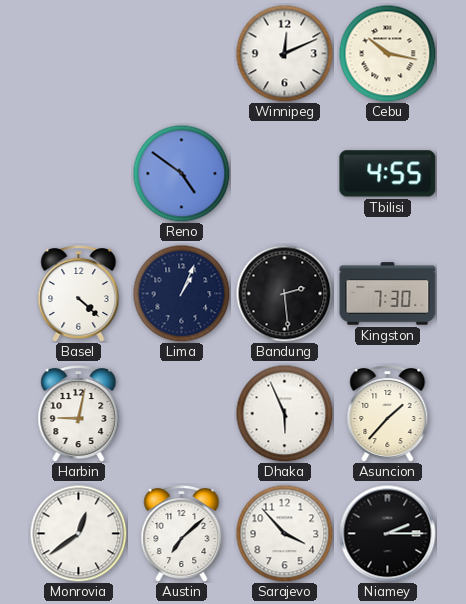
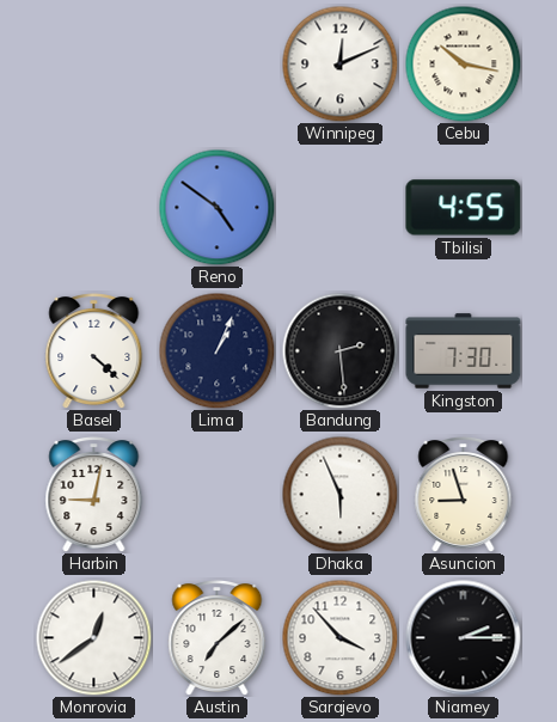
Asuncion: 1:37 -> 8:57
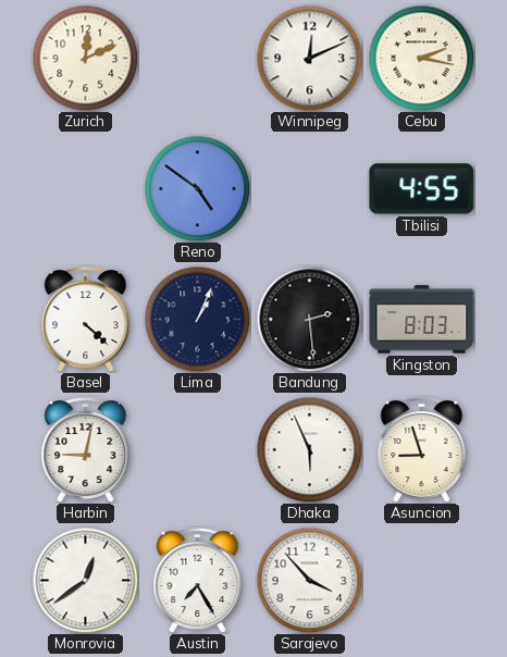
Zurich: none -> 12:11
Cebu: 10:17 -> 2:17
Kingston: 7:30 -> 8:03
Austin: 7:08 -> 7:25
Niamey: 2:15 -> none
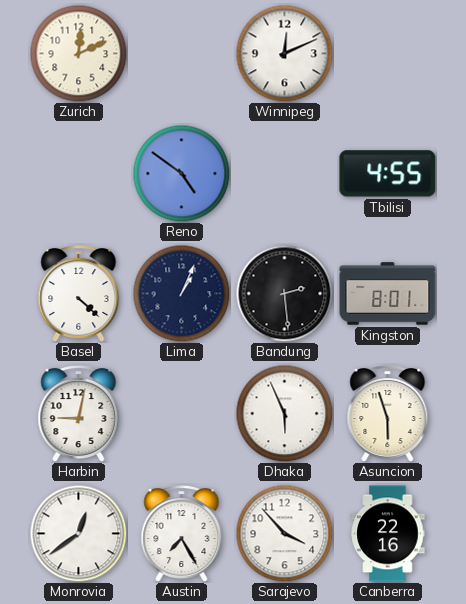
Cebu: 2:17 -> none
Kingston: 8:03 -> 8:01
Asuncion: 8:57 -> 5:57
Canberra: none -> 22:16
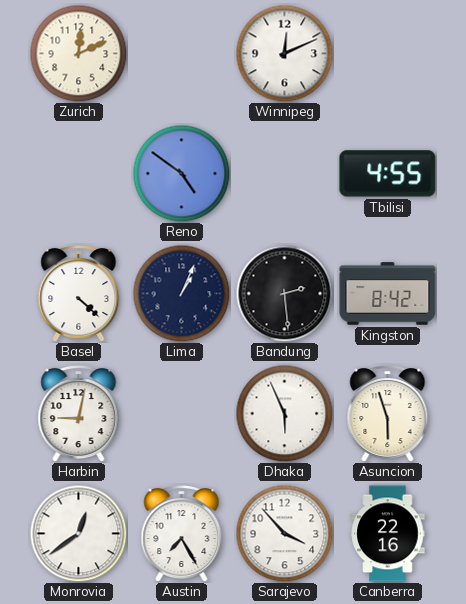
Kingston: 8:01 -> 8:42
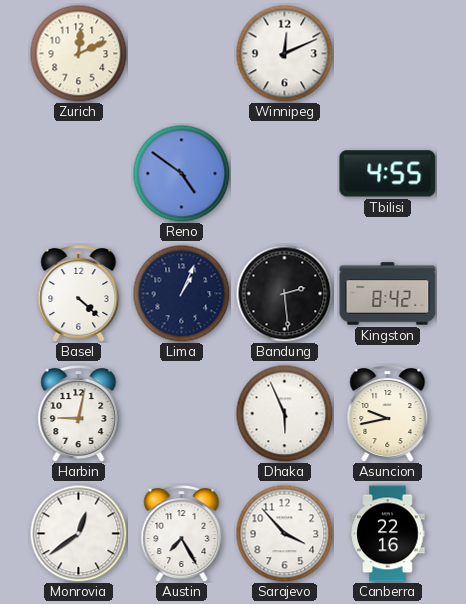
Asuncion: 5:57 -> 9:43
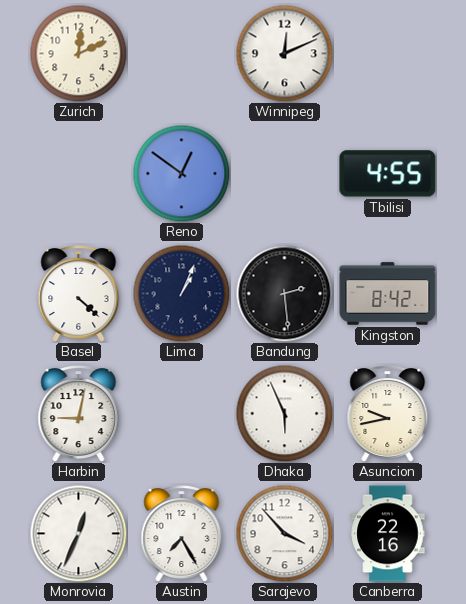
Reno: 4:51 -> 12:51
Monrovia: 12:39 -> 12:34
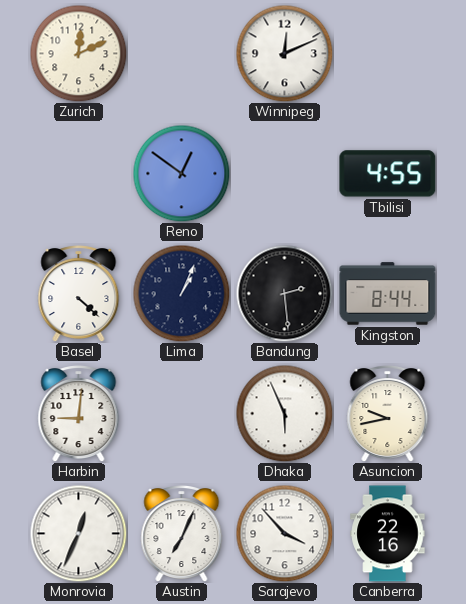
Kingston: 8:42 -> 8:44
Harbin: 9:02 -> 9:01
Austin: 7:25 -> 7:04
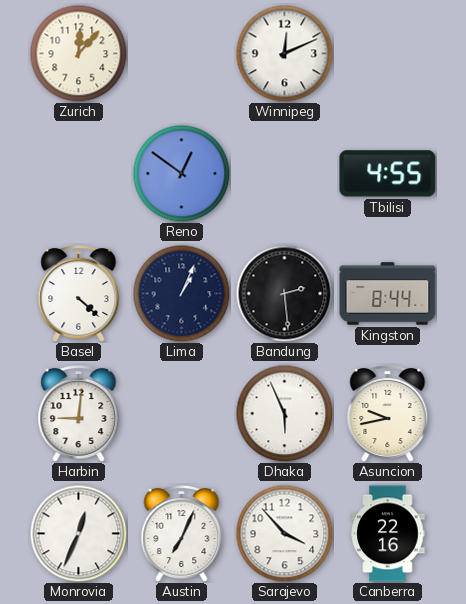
Zurich: 12:11 -> 12:07
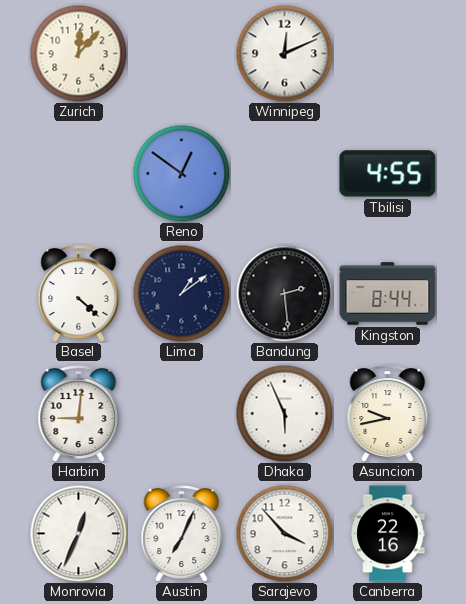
Lima: 1:04 -> 1:09
